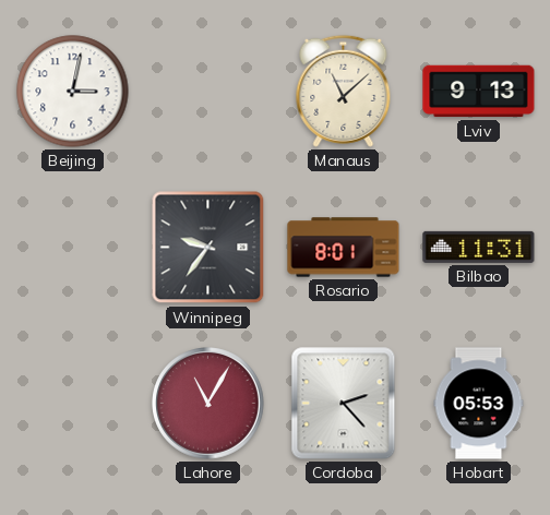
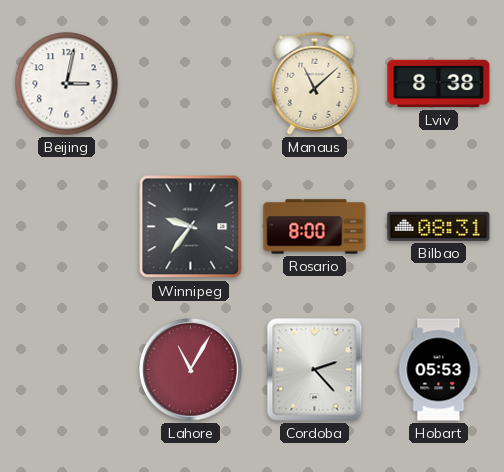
Lviv: 9:13 -> 8:38
Rosario: 8:01 -> 8:00
Bilbao: 11:31 -> 08:31
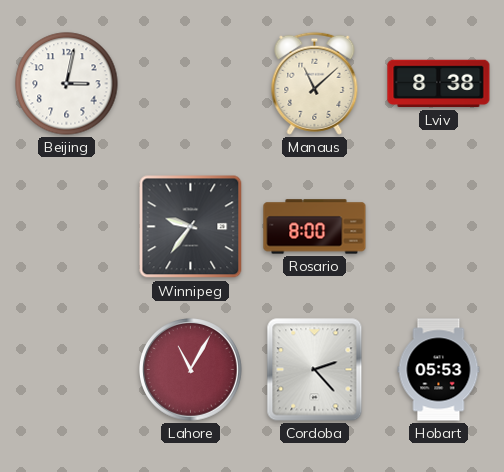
Bilbao: 08:31 -> none
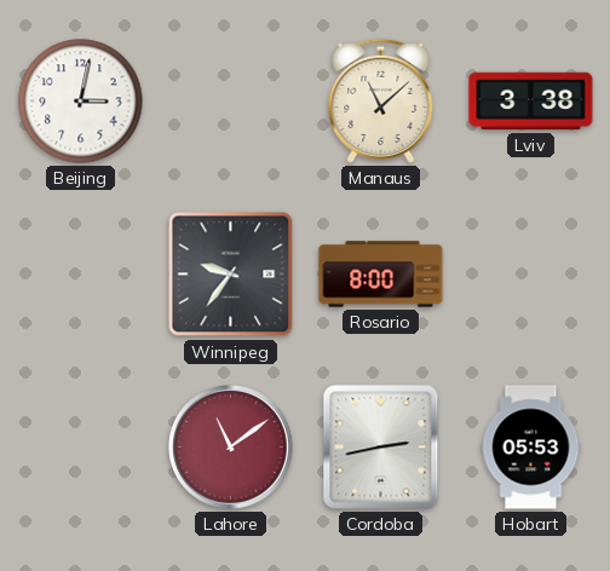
Lviv: 8:38 -> 3:38
Lahore: 11:05 -> 11:09
Cordoba: 2:23 -> 2:43
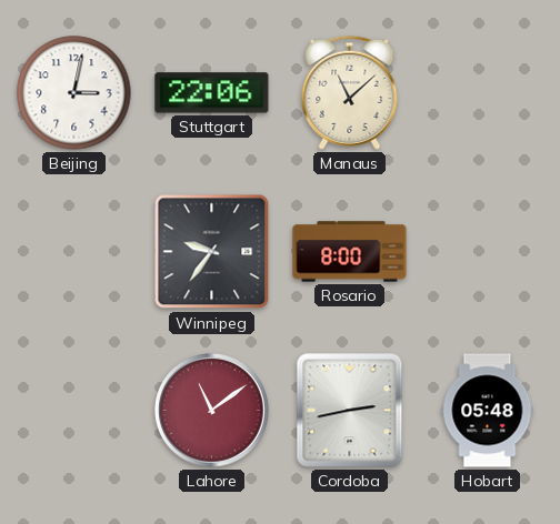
Stuttgart: none -> 22:06
Lviv: 3:38 -> none
Hobart: 05:53 -> 05:48
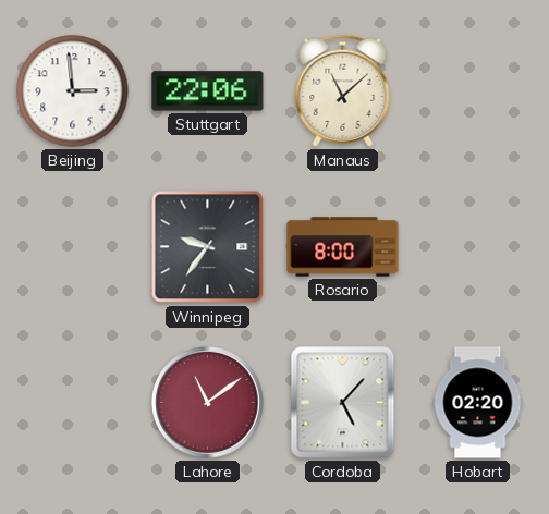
Beijing: 3:02 -> 2:59
Cordoba: 2:43 -> 5:07
Hobart: 05:48 -> 02:20
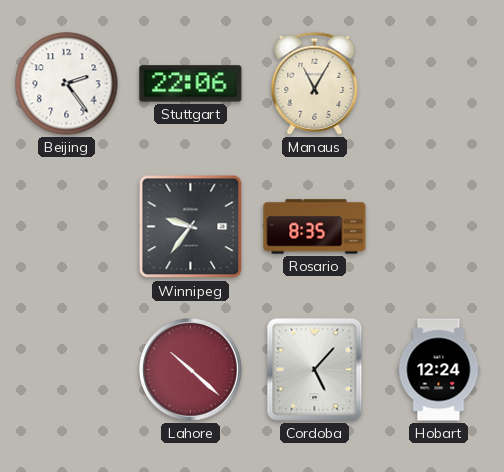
Beijing: 2:59 -> 2:24
Manaus: 11:08 -> 11:05
Rosario: 8:00 -> 8:35
Lahore: 11:09 -> 10:22
Hobart: 02:20 -> 12:24
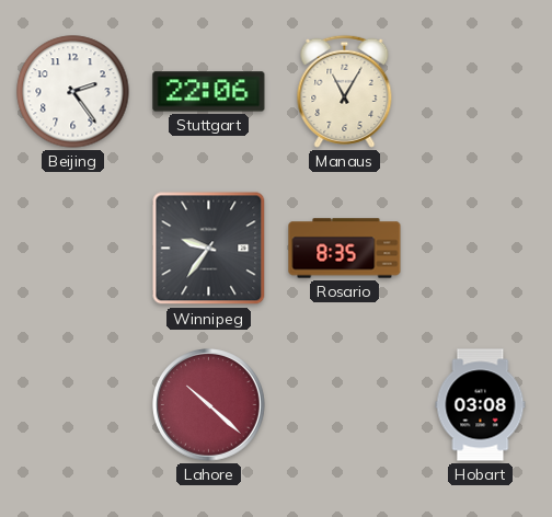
Cordoba: 5:07 -> none
Hobart: 12:24 -> 03:08
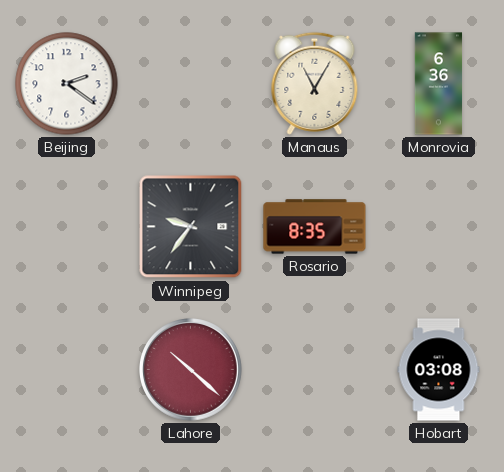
Beijing: 2:24 -> 2:21
Stuttgart: 22:06 -> none
Monrovia: none -> 6:36
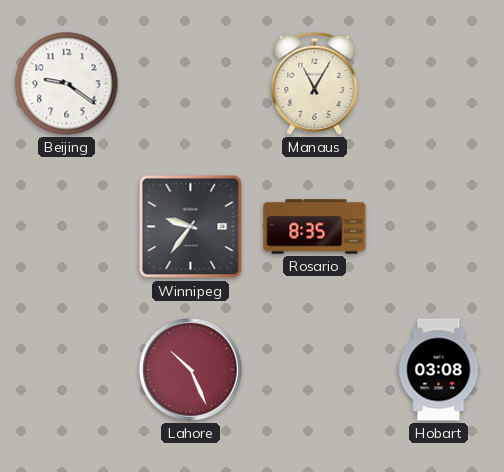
Beijing: 2:21 -> 9:21
Monrovia: 6:36 -> none
Lahore: 10:22 -> 10:26
